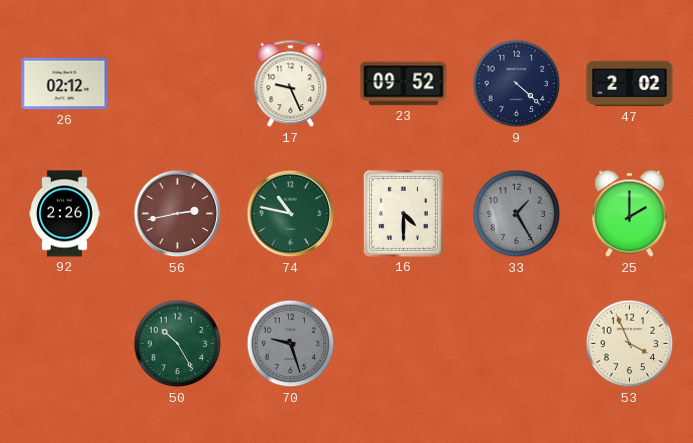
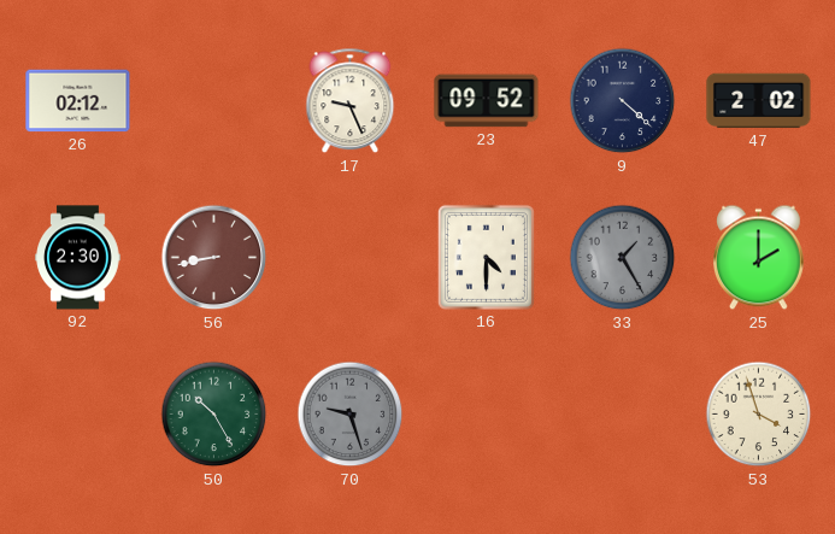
92: 2:26 -> 2:30
56: 2:43 -> 8:43
74: 10:47 -> none
53: 3:56 -> 3:57
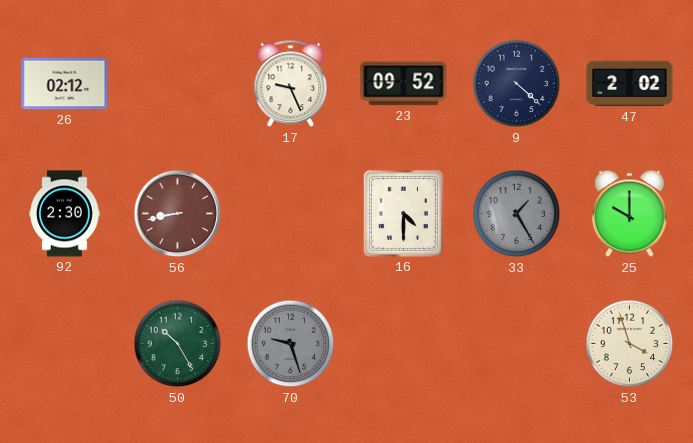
25: 2:00 -> 10:00
